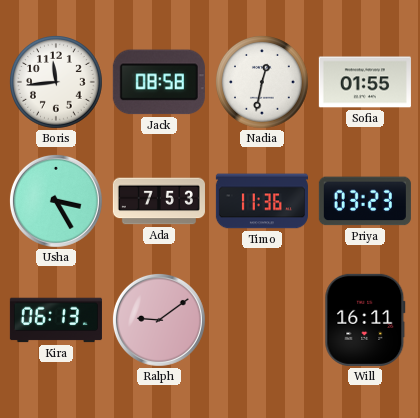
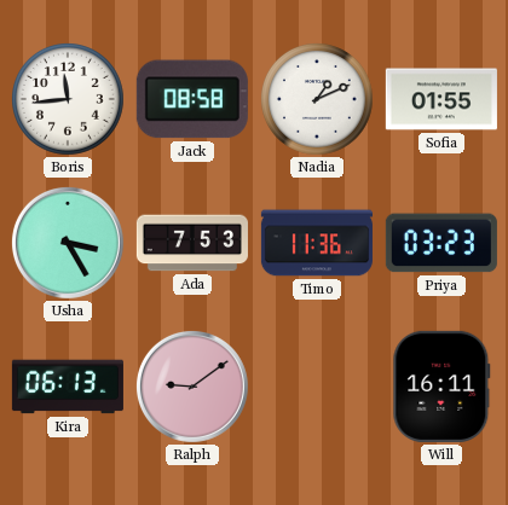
Nadia: 12:32 -> 1:11
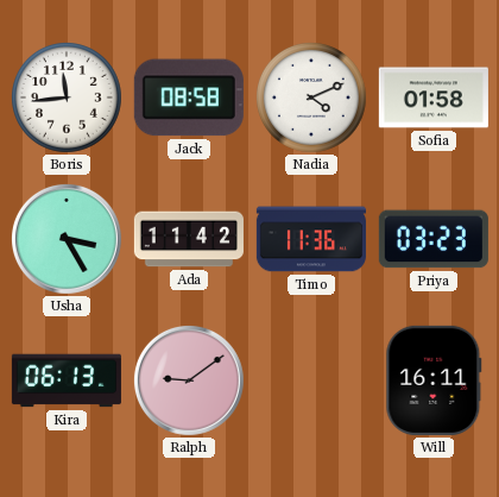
Nadia: 1:11 -> 4:11
Sofia: 01:55 -> 01:58
Ada: 7:53 -> 11:42
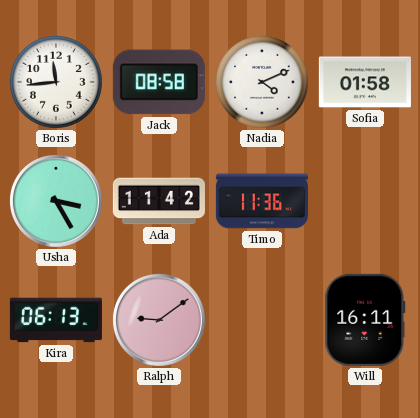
Priya: 03:23 -> none
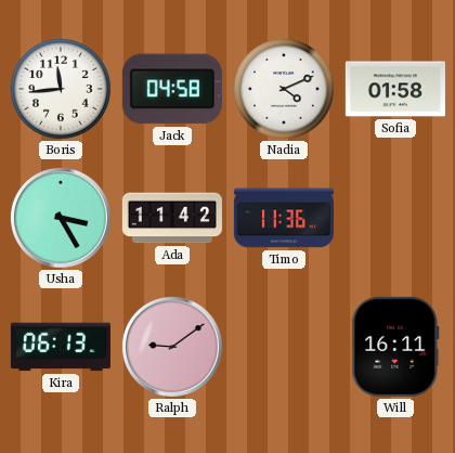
Jack: 08:58 -> 04:58
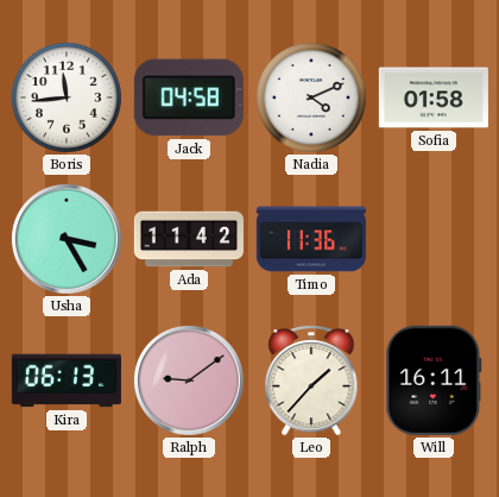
Leo: none -> 1:37
